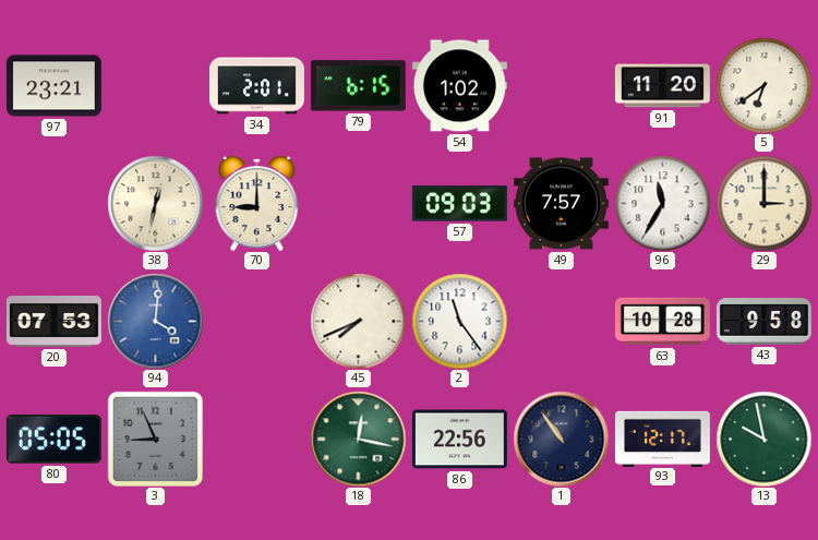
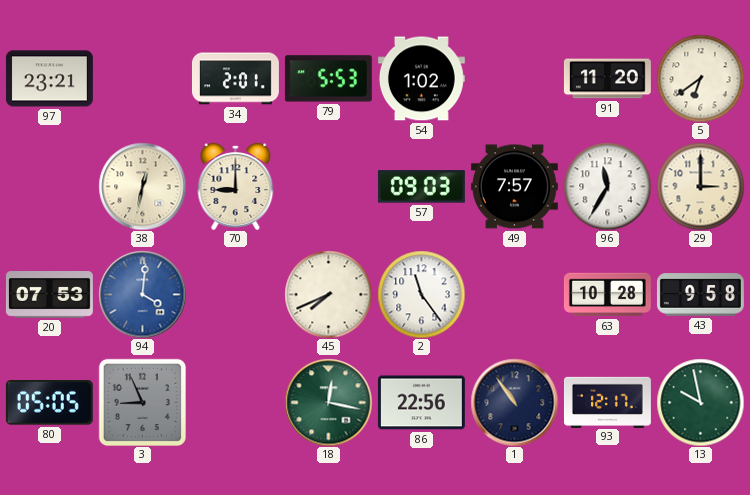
79: 6:15 -> 5:53
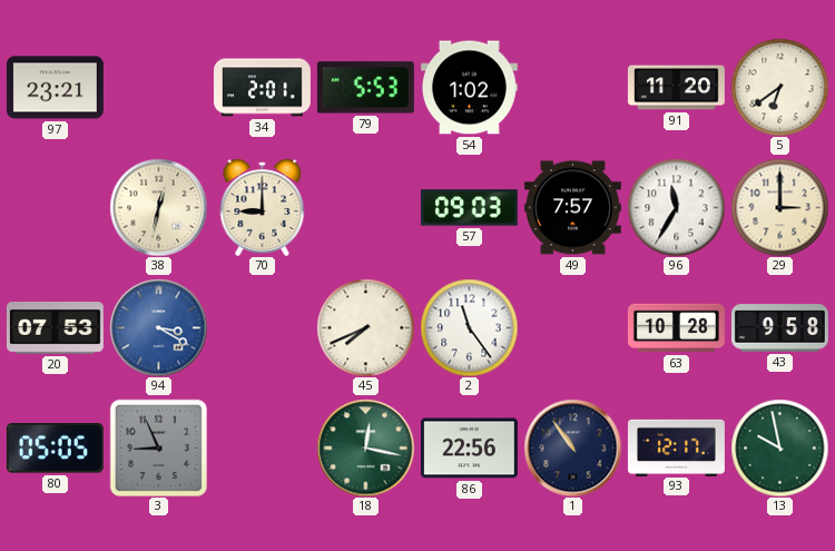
94: 4:01 -> 3:20
